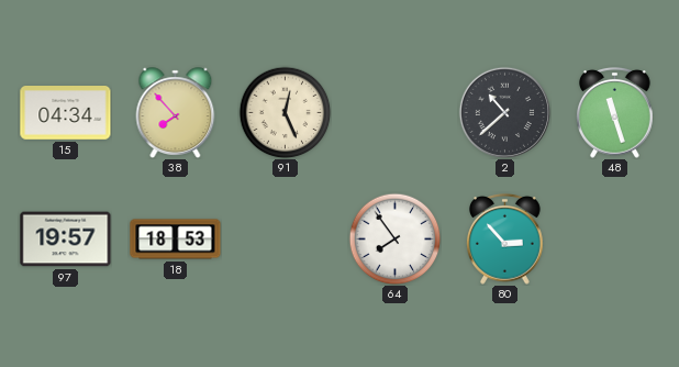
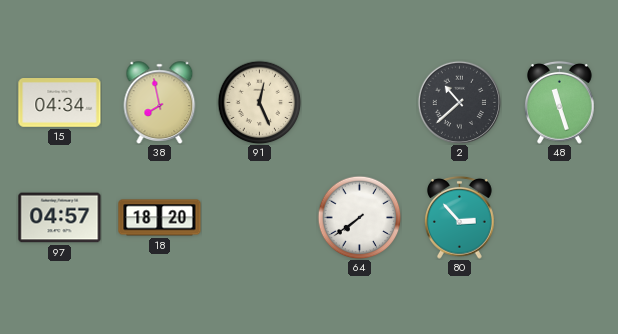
38: 7:53 -> 7:58
97: 19:57 -> 04:57
18: 18:53 -> 18:20
64: 7:54 -> 7:39
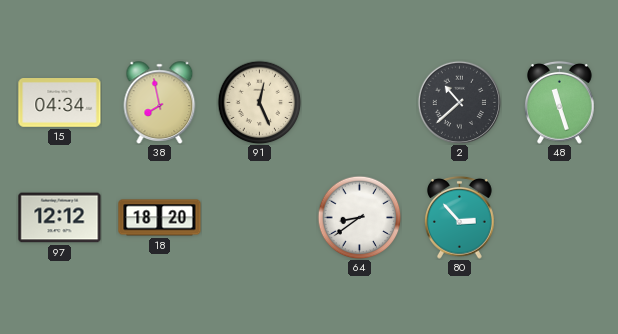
97: 04:57 -> 12:12
64: 7:39 -> 8:39
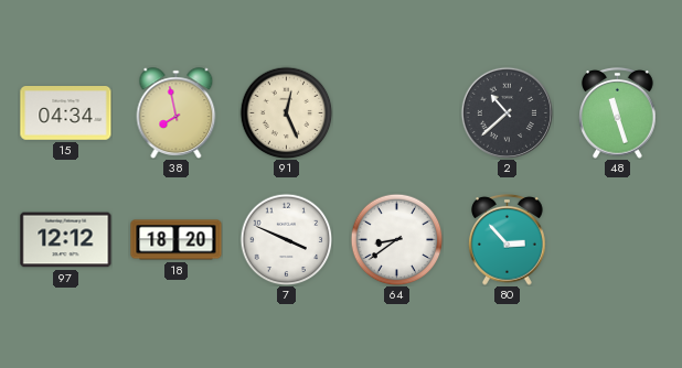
7: none -> 3:49
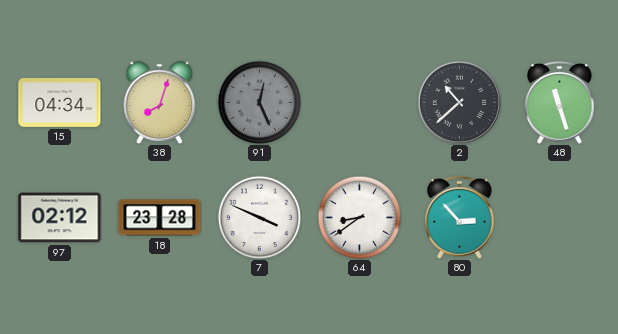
38: 7:58 -> 8:03
91 dial: cream -> grey
97: 12:12 -> 02:12
18: 18:20 -> 23:28
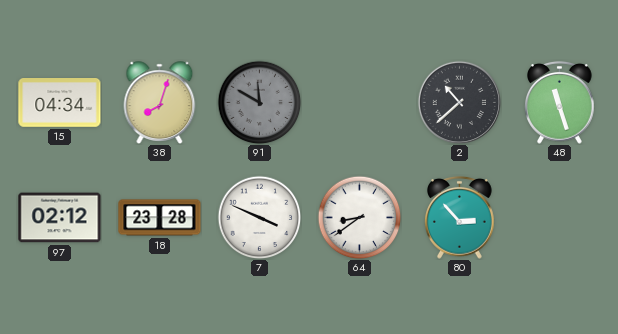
91: 12:26 -> 11:50
